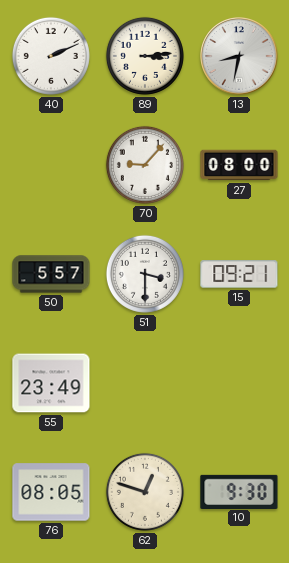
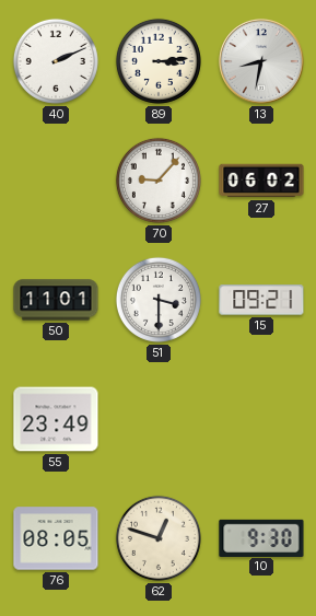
27: 08:00 -> 06:02
50: 5:57 -> 11:01
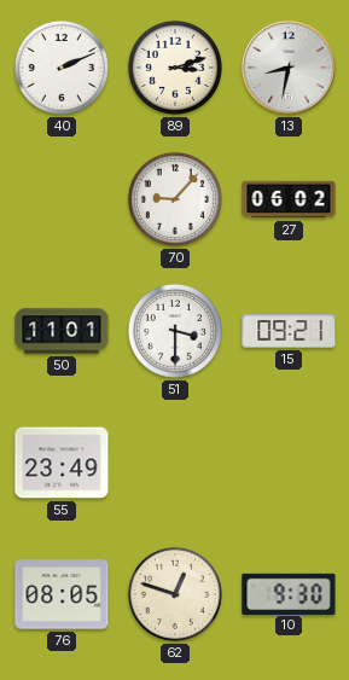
89: 3:14 -> 3:12
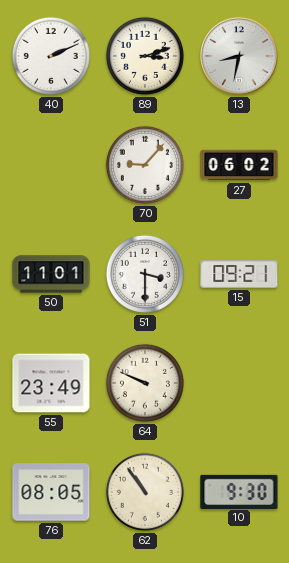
64: none -> 9:49
62: 12:48 -> 10:54
